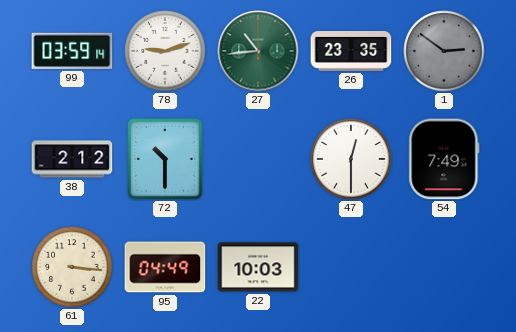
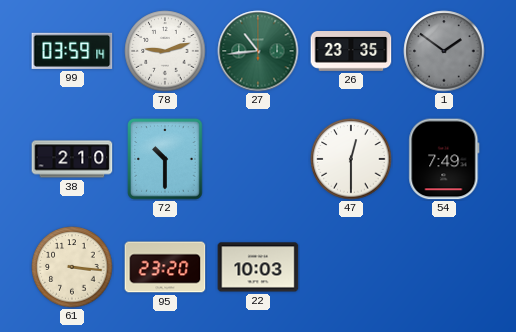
1: 2:51 -> 1:51
38: 2:12 -> 2:10
95: 04:49 -> 23:20
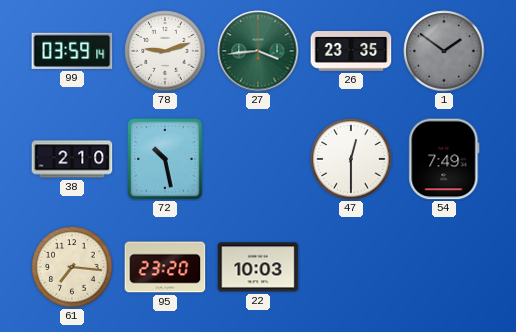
27: 10:44 -> 3:44
72: 10:30 -> 10:28
61: 3:16 -> 7:16
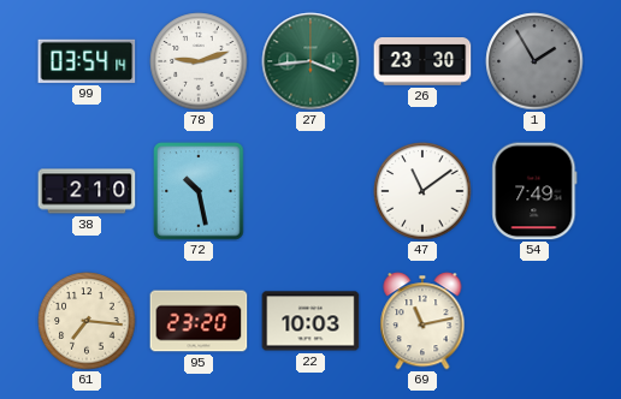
99: 03:59 -> 03:54
26: 23:35 -> 23:30
1: 1:51 -> 1:55
47: 12:30 -> 11:09
69: none -> 11:13
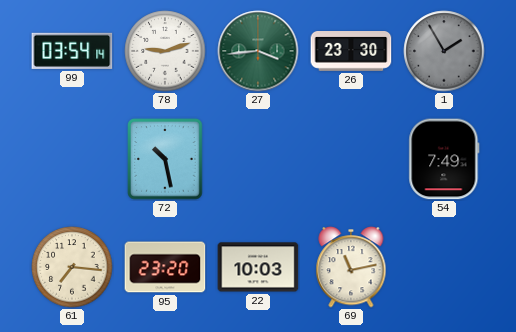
38: 2:10 -> none
47: 11:09 -> none
